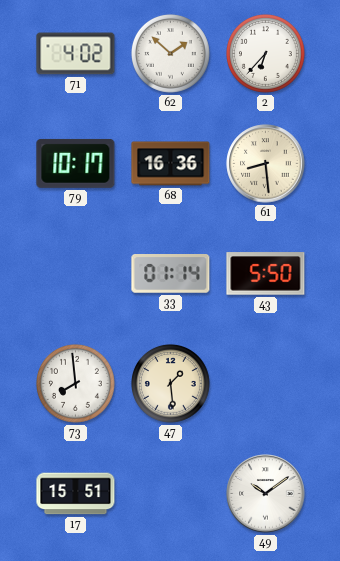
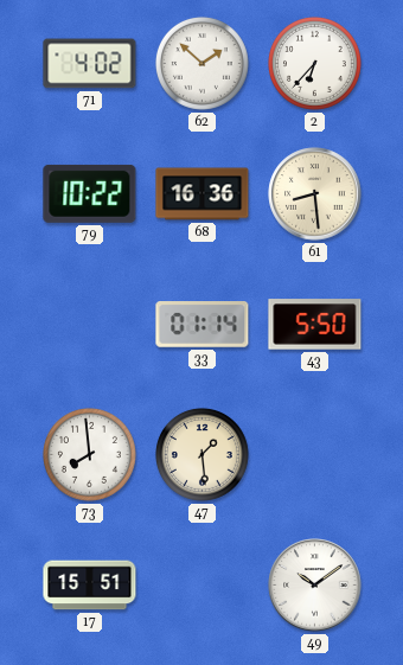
79: 10:17 -> 10:22
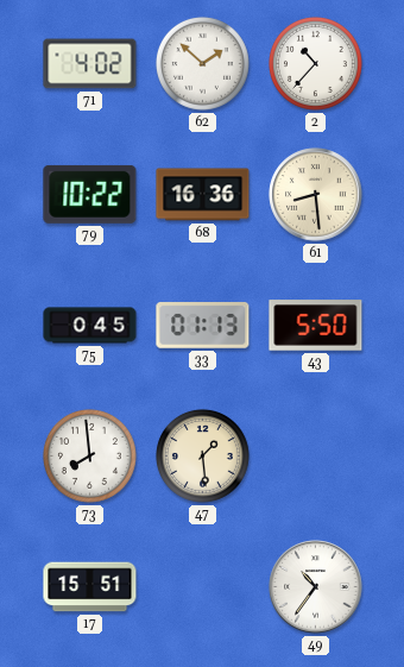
2: 6:37 -> 10:37
75: none -> 0:45
33: 01:14 -> 01:13
49: 10:09 -> 10:36
